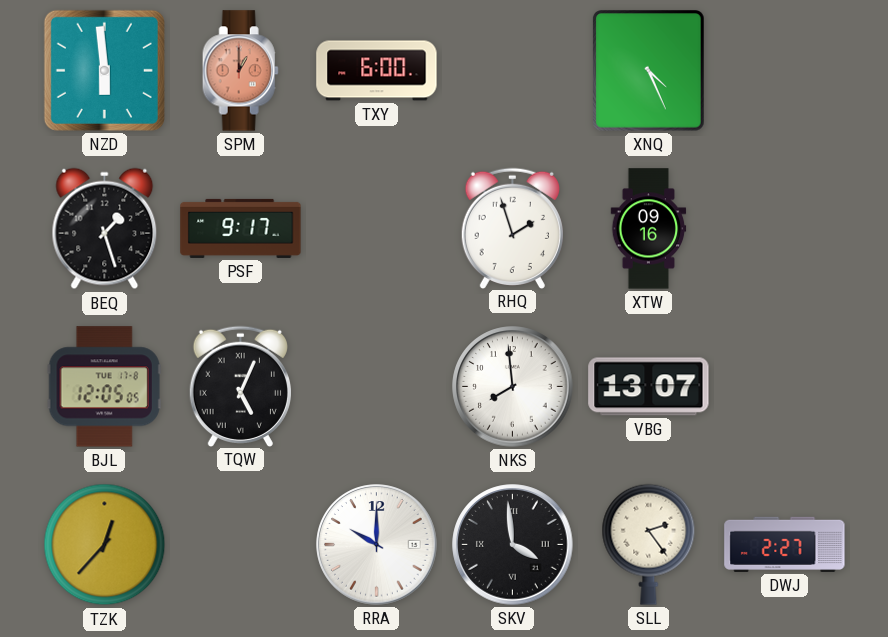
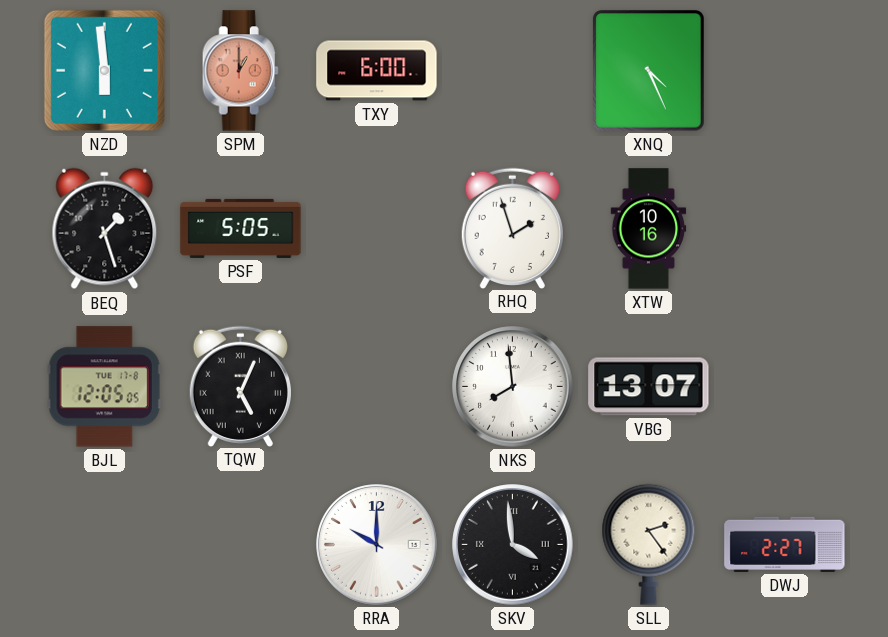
PSF: 9:17 -> 5:05
XTW: 09:16 -> 10:16
TZK: 12:37 -> none
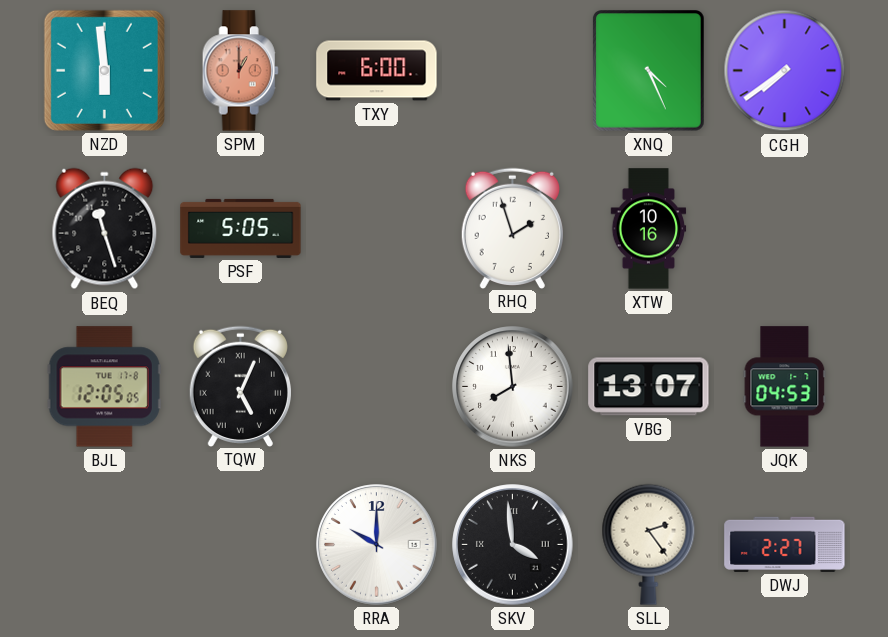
CGH: none -> 7:39
BEQ: 1:27 -> 11:27
JQK: none -> 04:53
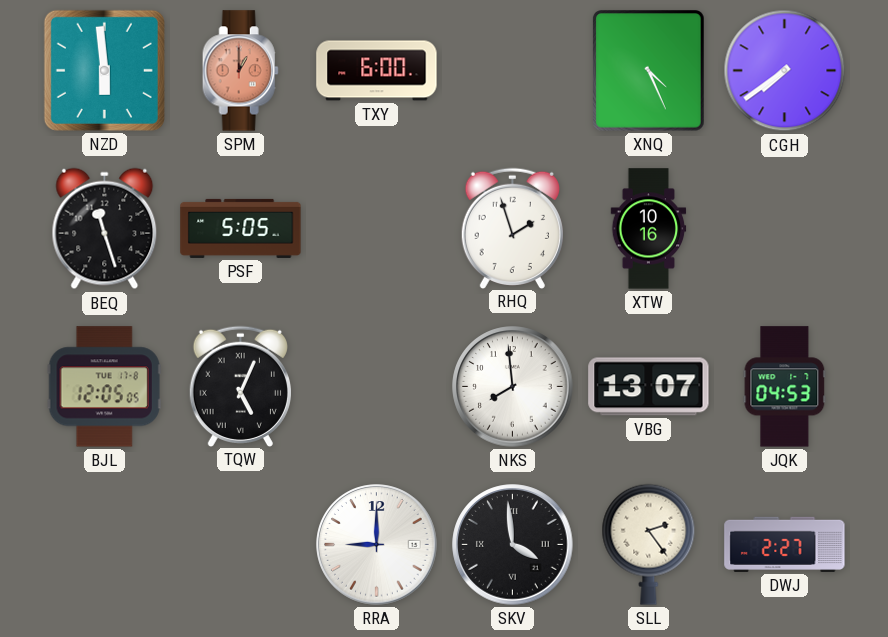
RRA: 10:00 -> 9:00
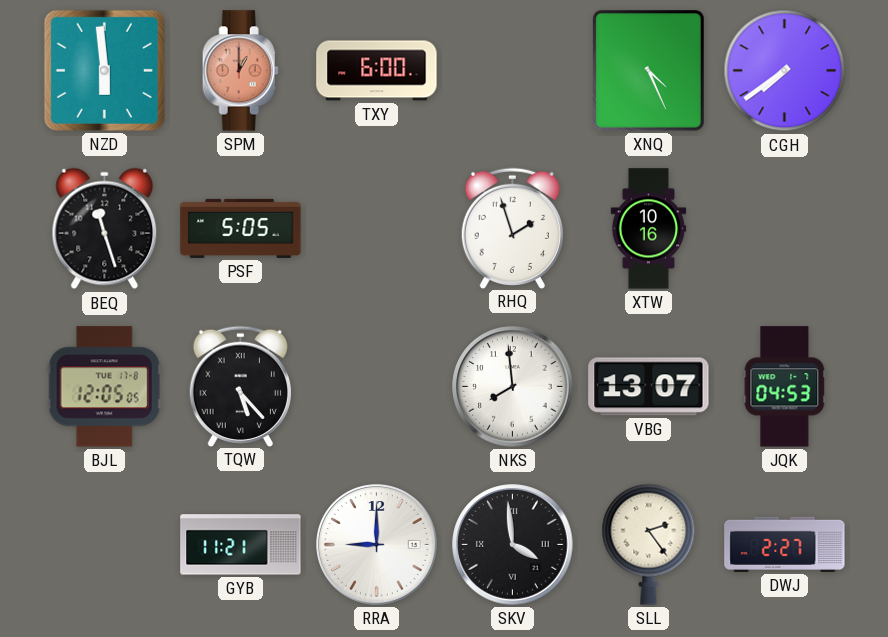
TQW: 5:04 -> 5:23
GYB: none -> 11:21
